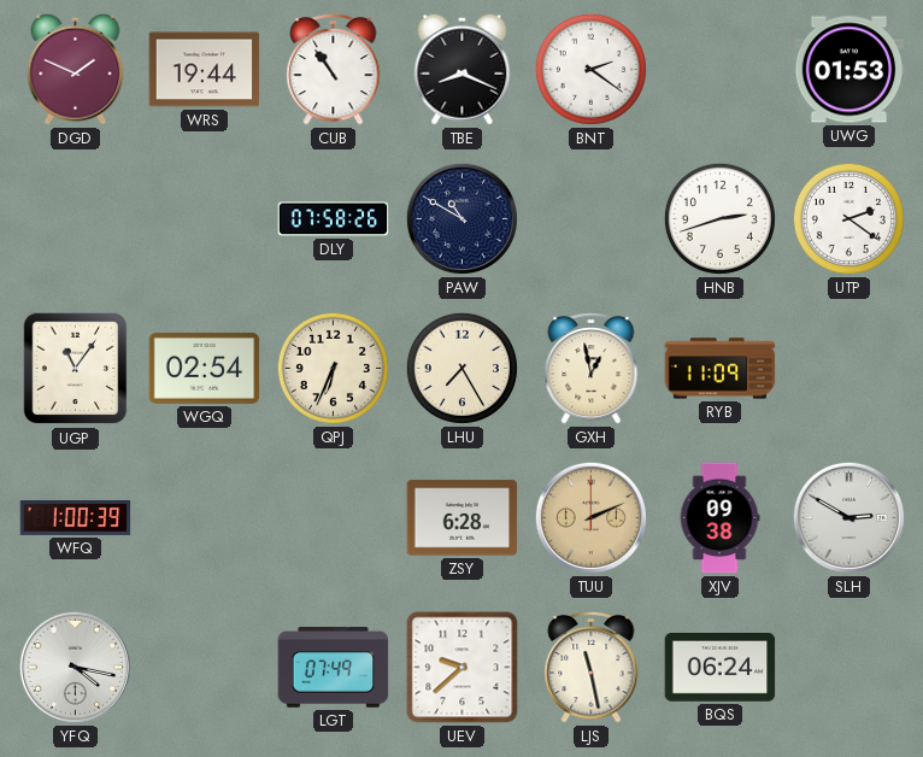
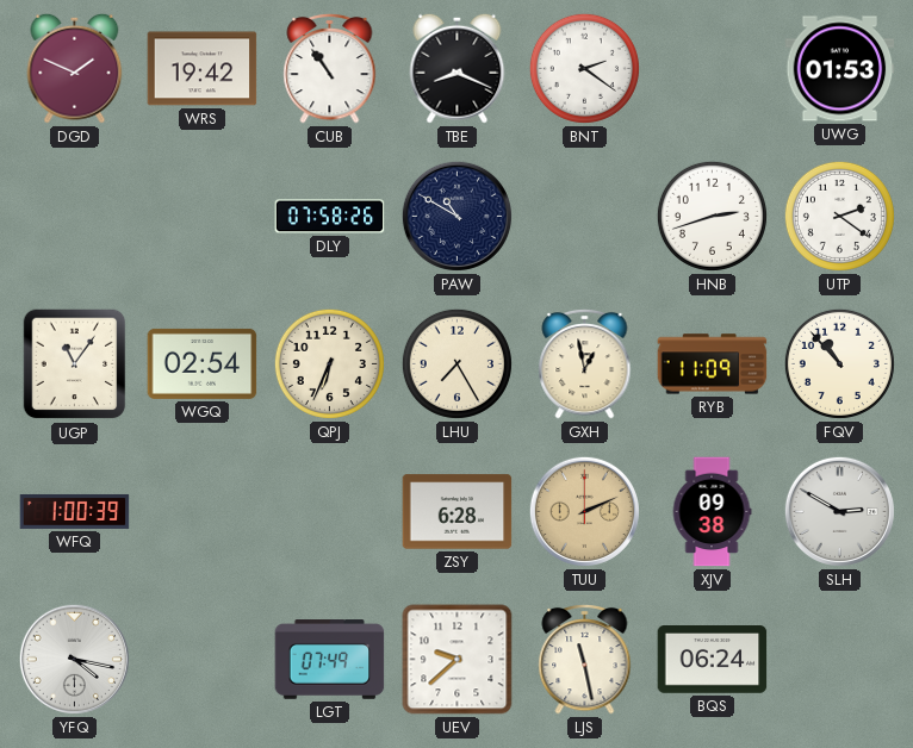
WRS: 19:44 -> 19:42
FQV: none -> 10:53
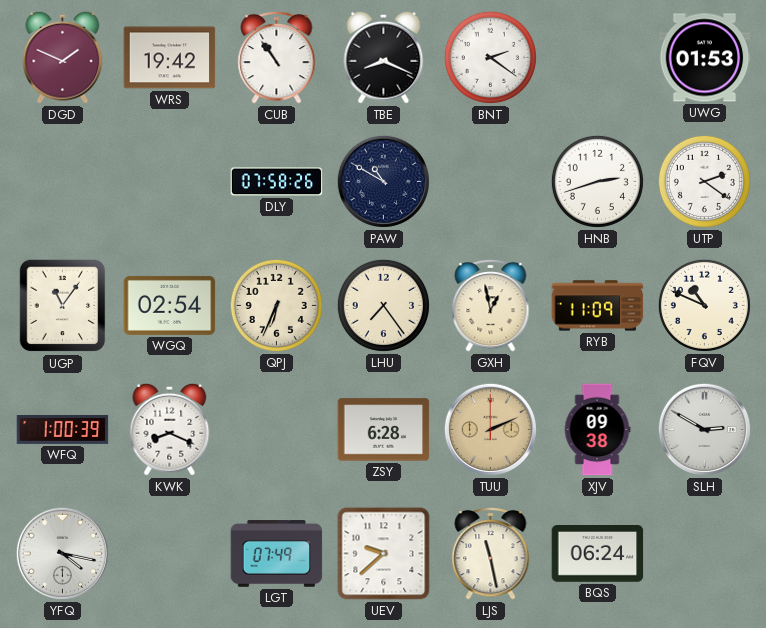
LHU: 7:25 -> 7:24
FQV: 10:53 -> 10:49
KWK: none -> 8:19
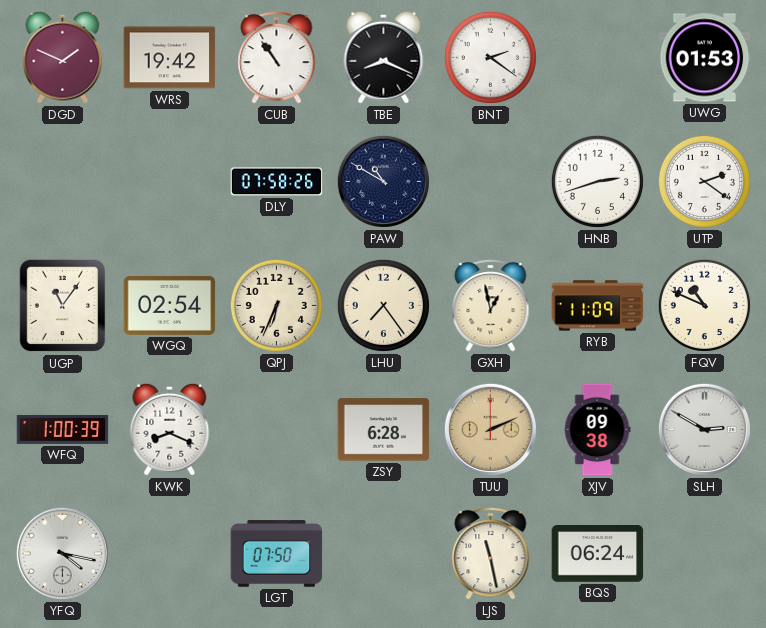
LGT: 07:49 -> 07:50
UEV: 9:38 -> none
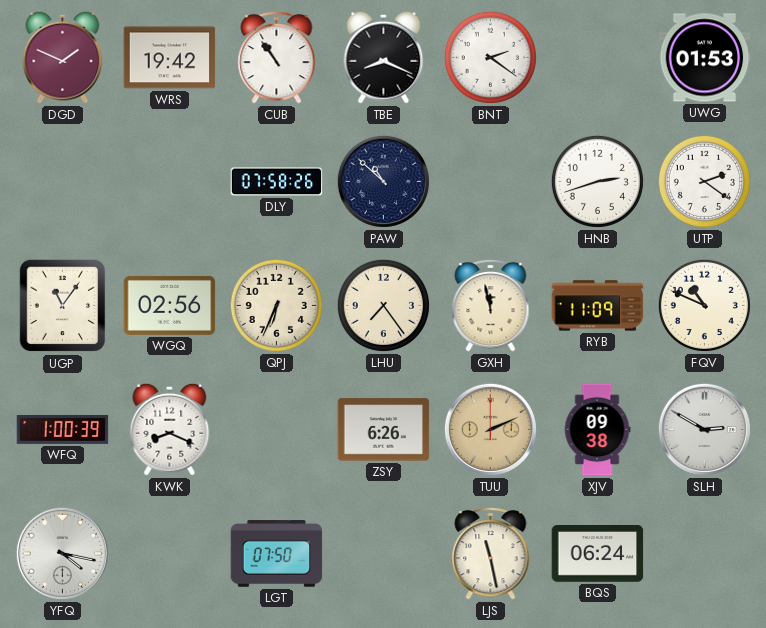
PAW: 10:50 -> 10:52
WGQ: 02:54 -> 02:56
GXH: 12:58 -> 11:58
ZSY: 6:28 -> 6:26
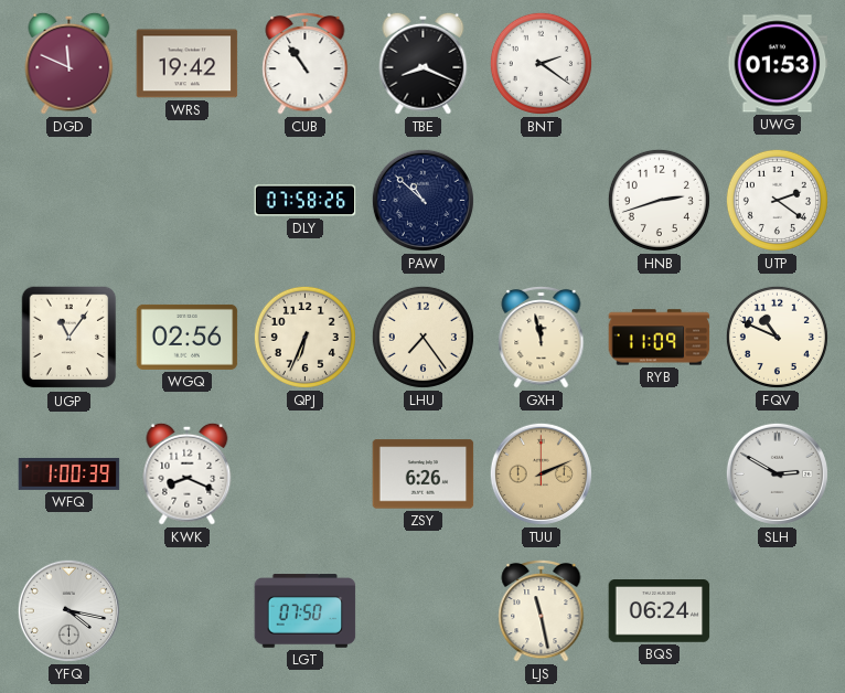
DGD: 1:49 -> 11:49
XJV: 09:38 -> none
